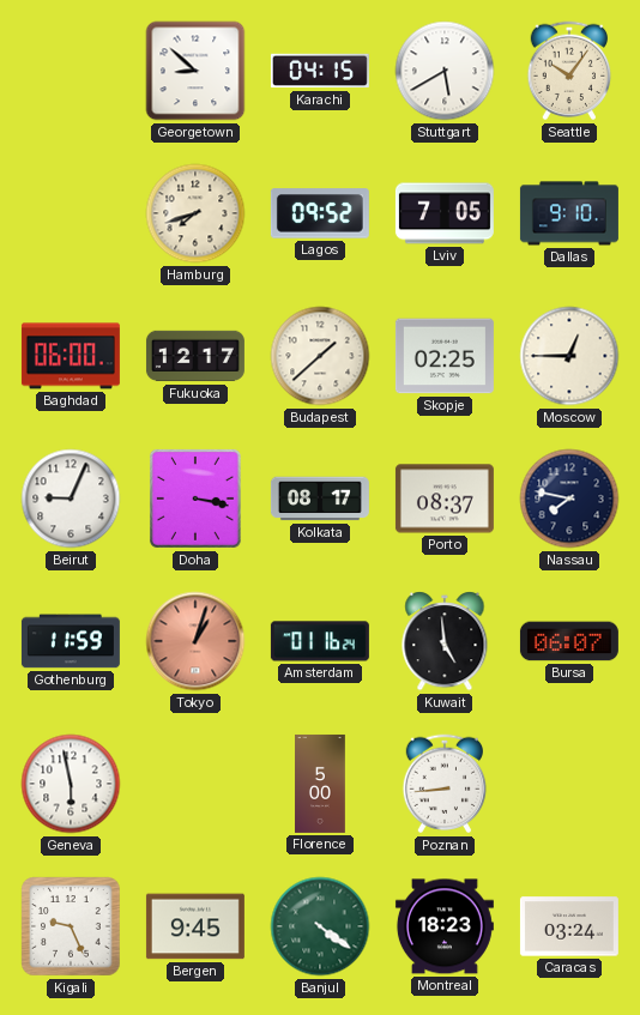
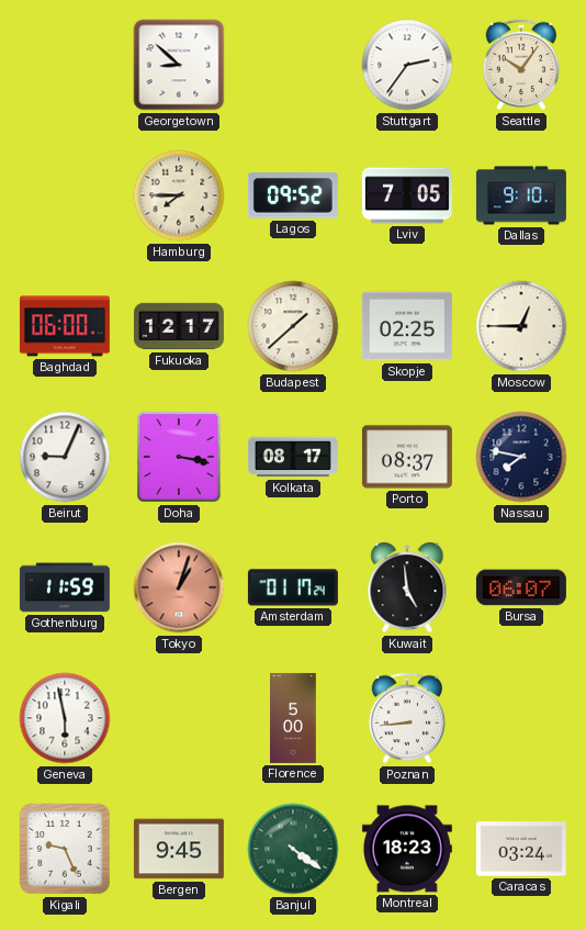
Karachi: 04:15 -> none
Stuttgart: 5:40 -> 2:36
Hamburg: 7:42 -> 7:45
Amsterdam: 01:16 -> 01:17
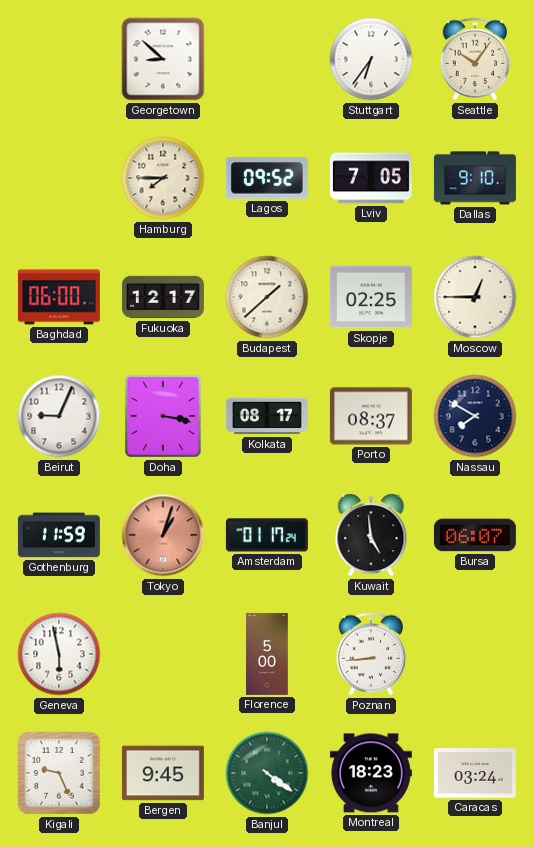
Stuttgart: 2:36 -> 6:36
Nassau: 7:47 -> 7:50
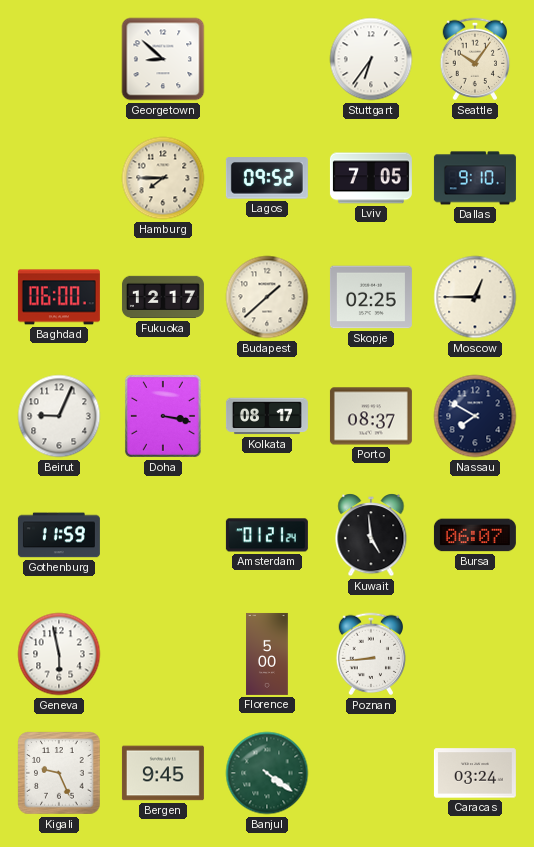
Tokyo: 1:03 -> none
Amsterdam: 01:17 -> 01:21
Montreal: 18:23 -> none
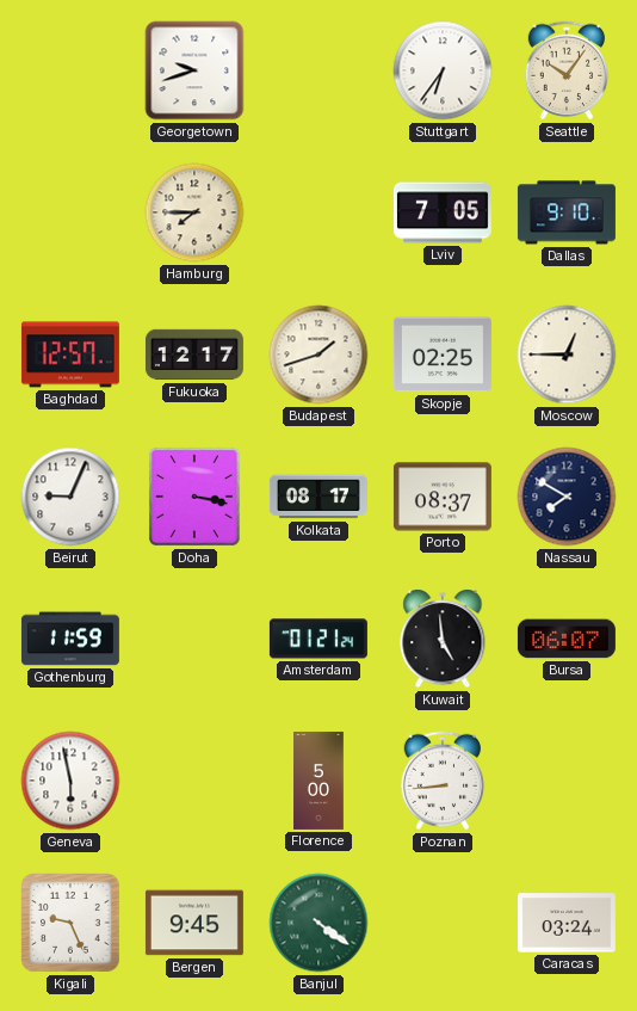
Georgetown: 8:52 -> 9:42
Lagos: 09:52 -> none
Baghdad: 06:00 -> 12:57
Budapest: 1:38 -> 1:42
